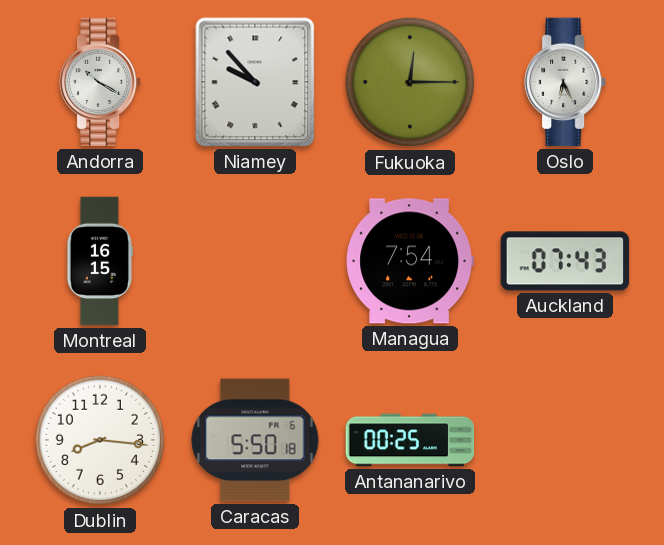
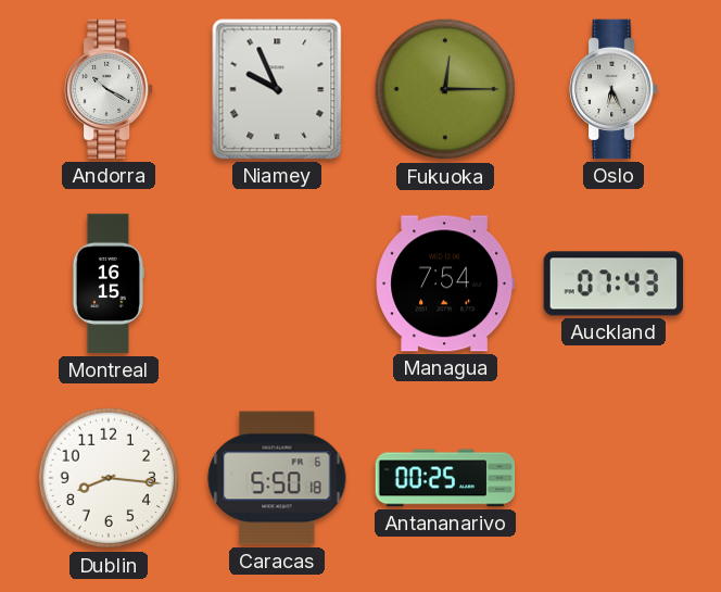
Niamey: 9:53 -> 9:56
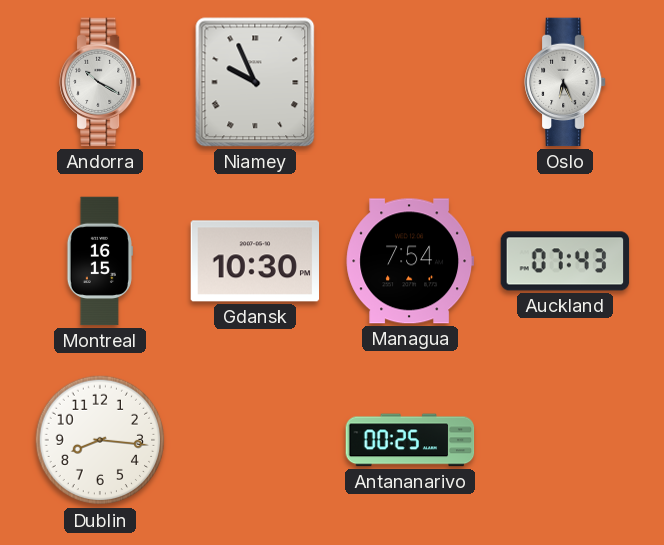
Fukuoka: 12:15 -> none
Gdansk: none -> 10:30
Caracas: 5:50 -> none
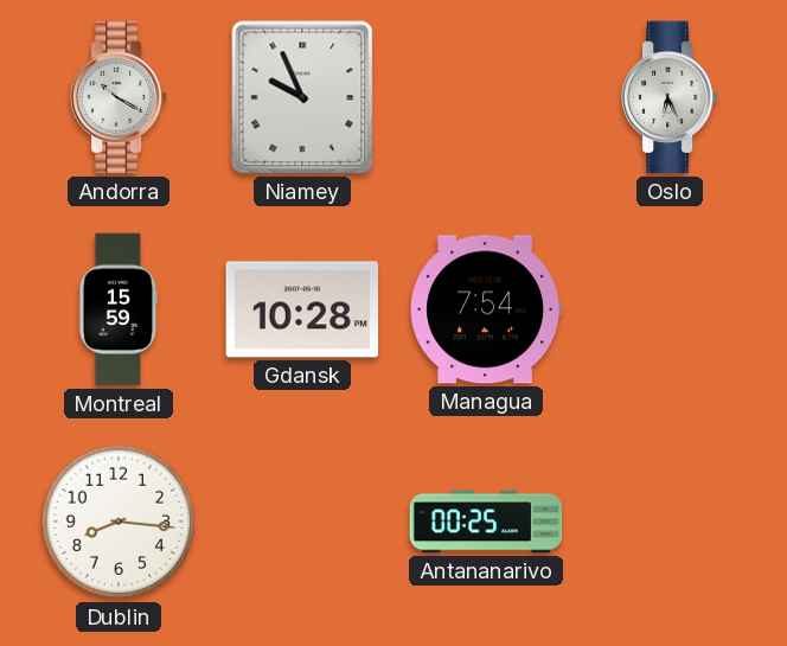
Montreal: 16:15 -> 15:59
Gdansk: 10:30 -> 10:28
Auckland: 07:43 -> none
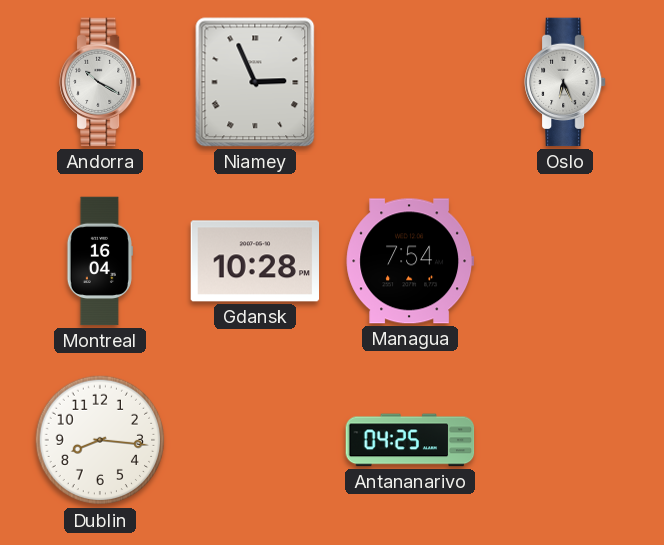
Niamey: 9:56 -> 2:56
Montreal: 15:59 -> 16:04
Antananarivo: 00:25 -> 04:25
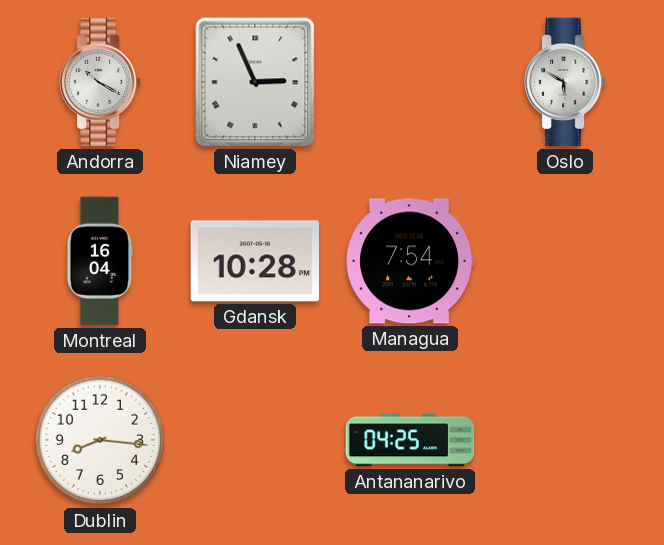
Oslo: 6:26 -> 5:50
